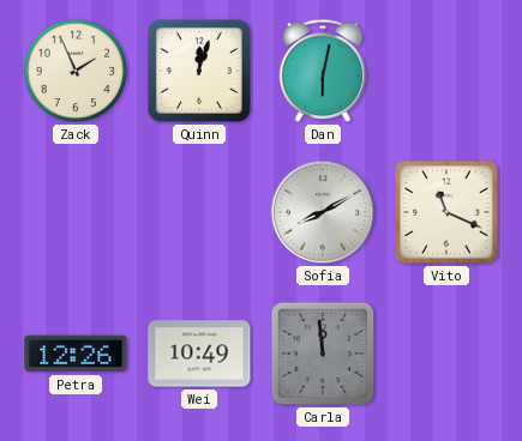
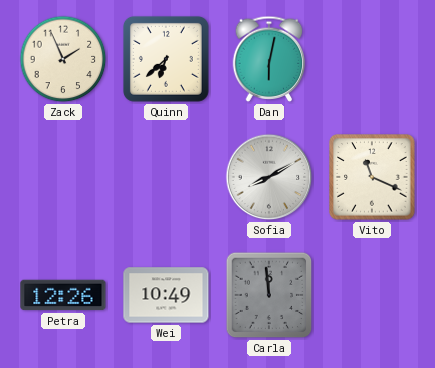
Quinn: 12:03 -> 6:38
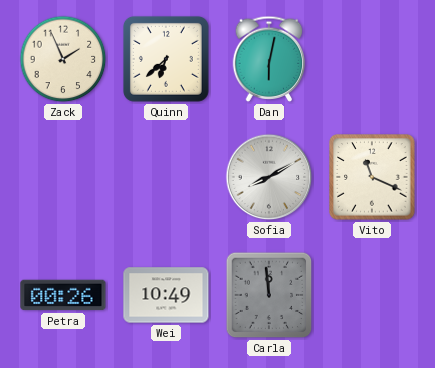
Petra: 12:26 -> 00:26
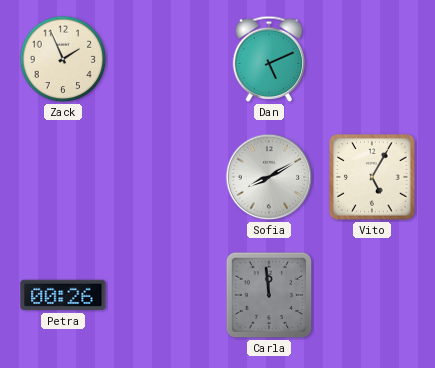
Quinn: 6:38 -> none
Dan: 6:02 -> 5:11
Vito: 11:19 -> 5:05
Wei: 10:49 -> none
